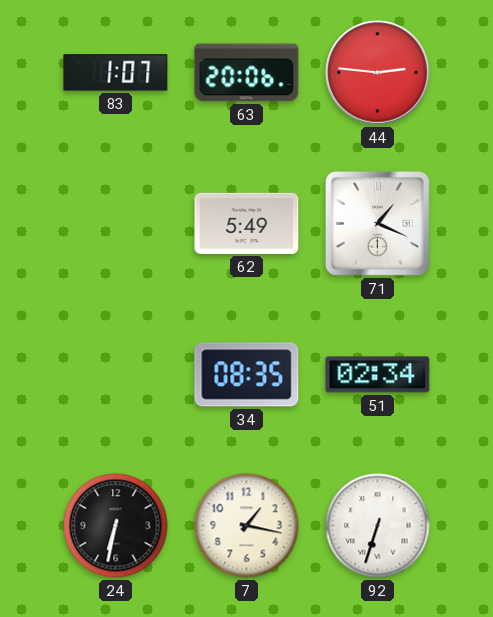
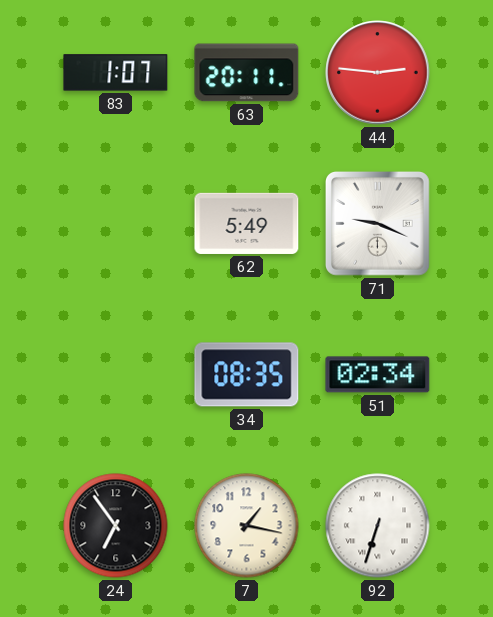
63: 20:06 -> 20:11
71: 1:19 -> 9:19
24: 6:32 -> 6:54
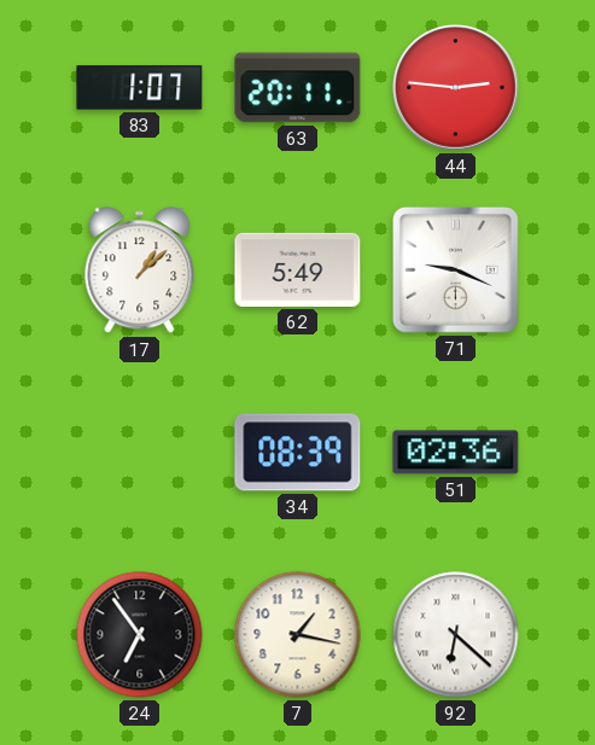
17: none -> 1:08
34: 08:35 -> 08:39
51: 02:34 -> 02:36
92: 6:33 -> 6:22
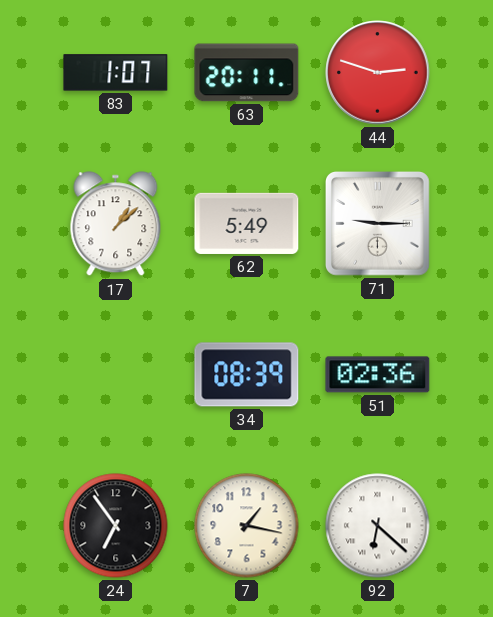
44: 2:46 -> 2:48
71: 9:19 -> 9:15
